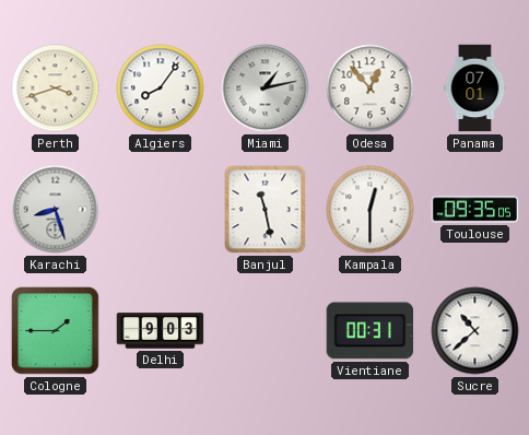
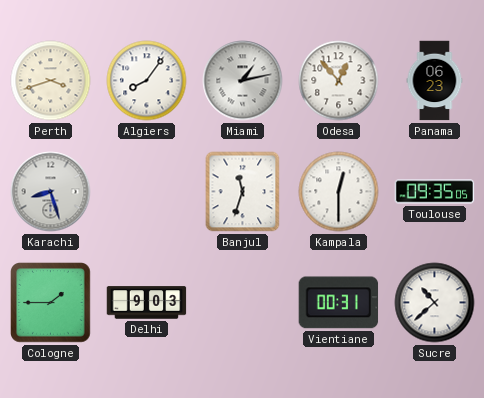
Panama: 07:01 -> 06:23
Banjul: 11:28 -> 11:33
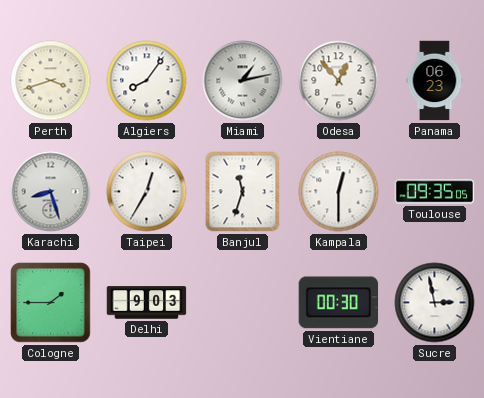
Taipei: none -> 12:35
Vientiane: 00:31 -> 00:30
Sucre: 10:38 -> 2:58
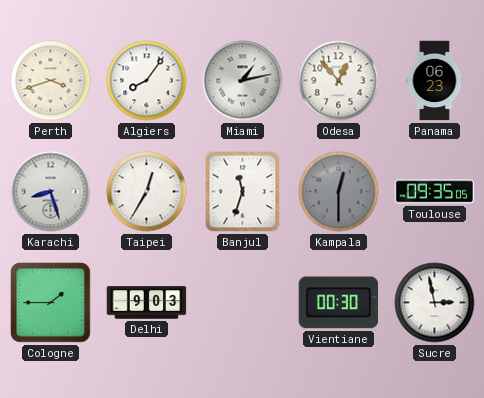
Kampala dial: white -> grey
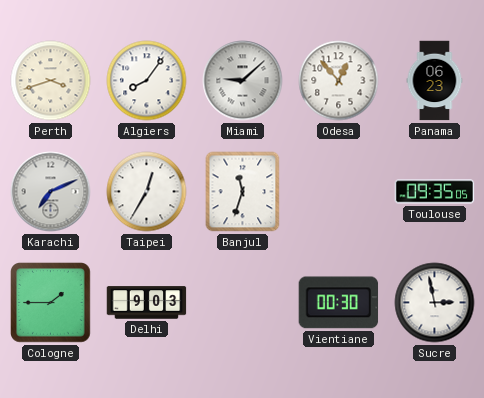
Miami: 1:13 -> 9:08
Karachi: 8:27 -> 7:11
Kampala: 12:30 -> none
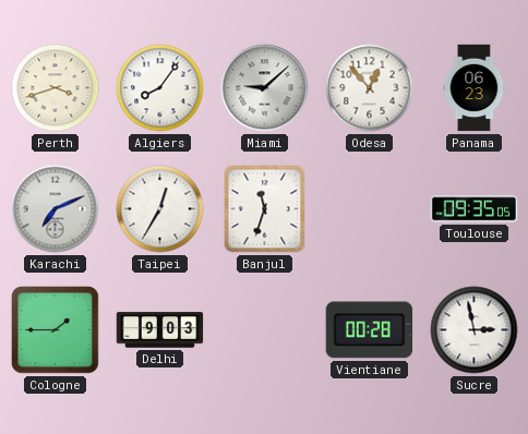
Vientiane: 00:30 -> 00:28
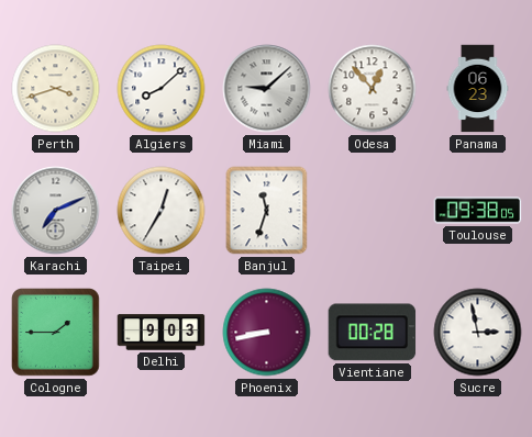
Algiers: 8:06 -> 8:08
Toulouse: 09:35 -> 09:38
Phoenix: none -> 8:43
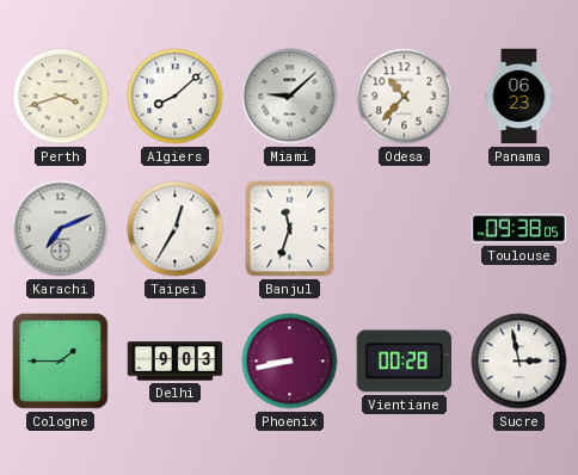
Odesa: 12:53 -> 10:37
